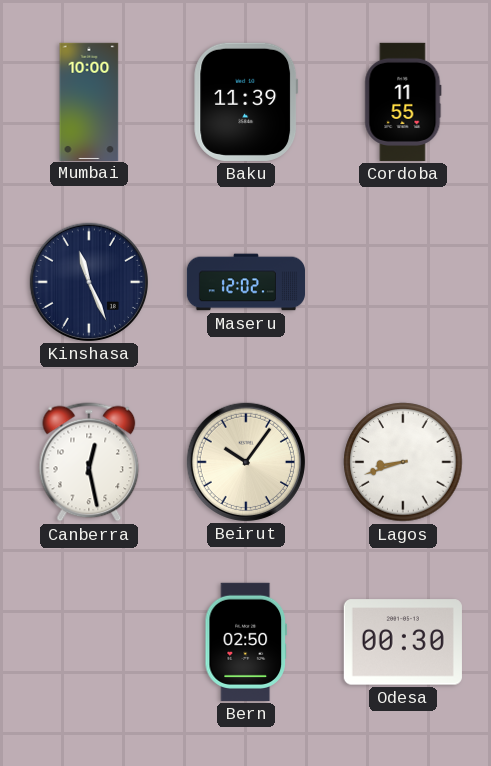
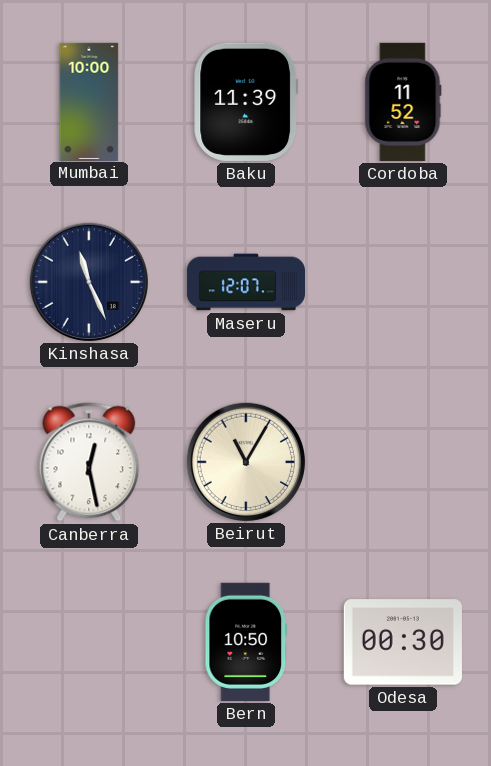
Cordoba: 11:55 -> 11:52
Maseru: 12:02 -> 12:07
Beirut: 10:06 -> 11:05
Lagos: 8:42 -> none
Bern: 02:50 -> 10:50
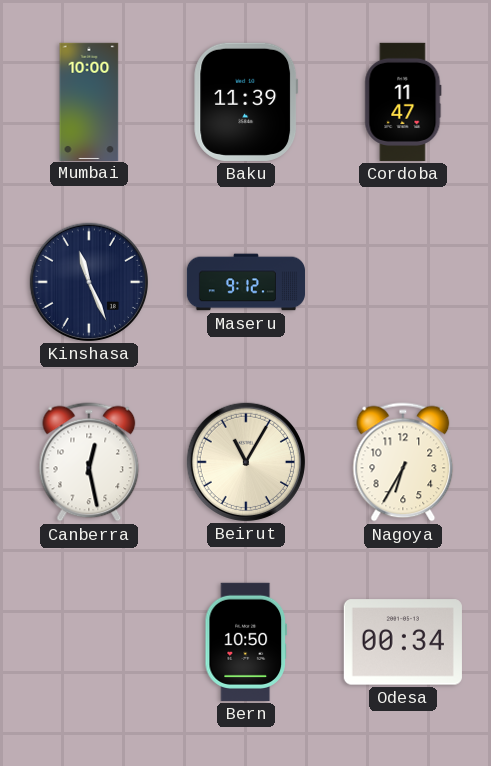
Cordoba: 11:52 -> 11:47
Maseru: 12:07 -> 9:12
Nagoya: none -> 6:35
Odesa: 00:30 -> 00:34
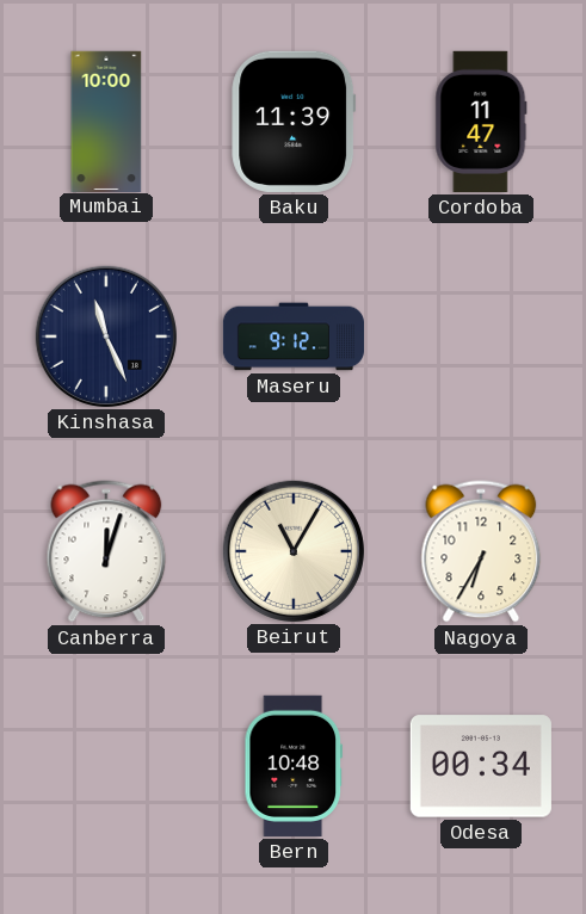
Canberra: 12:28 -> 12:03
Bern: 10:50 -> 10:48
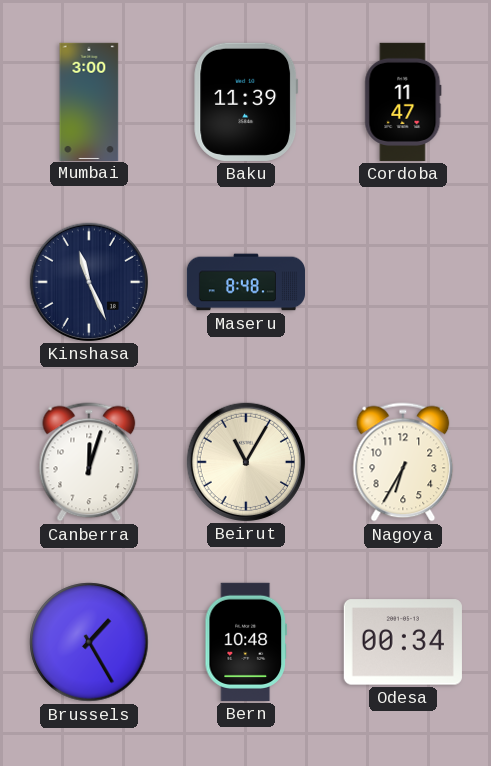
Mumbai: 10:00 -> 3:00
Maseru: 9:12 -> 8:48
Brussels: none -> 1:25
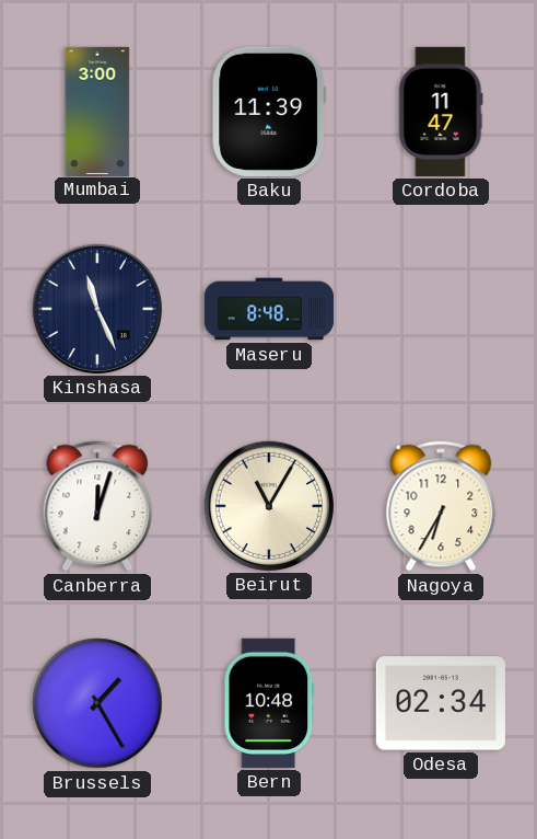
Odesa: 00:34 -> 02:34
